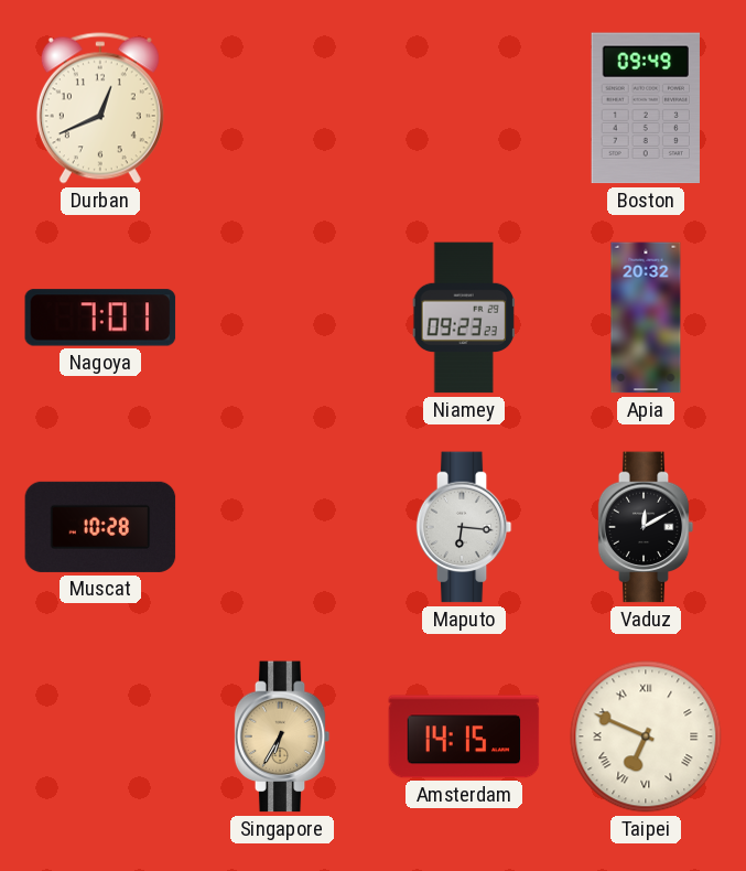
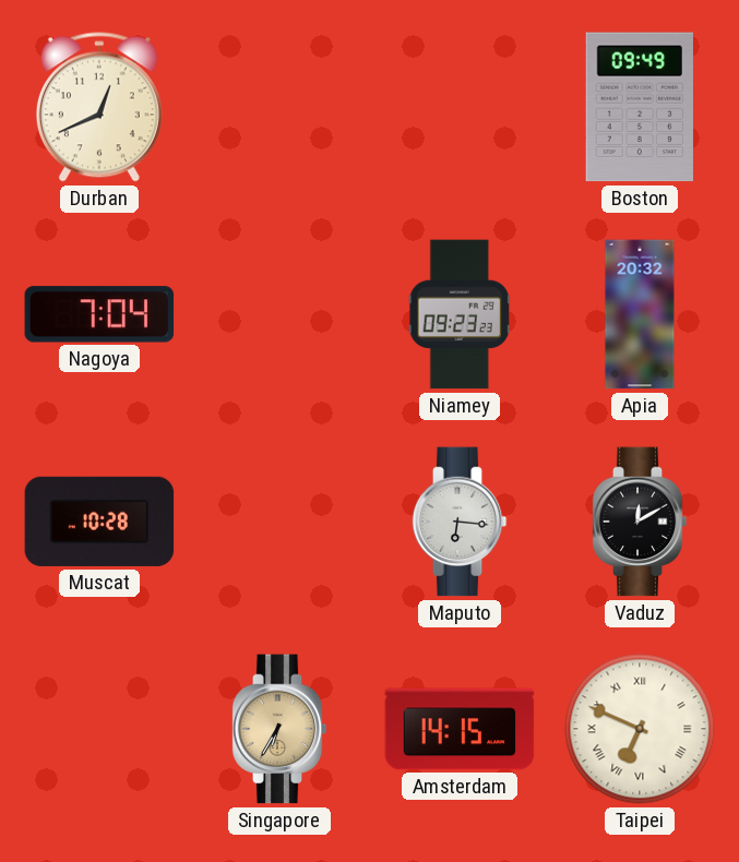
Nagoya: 7:01 -> 7:04
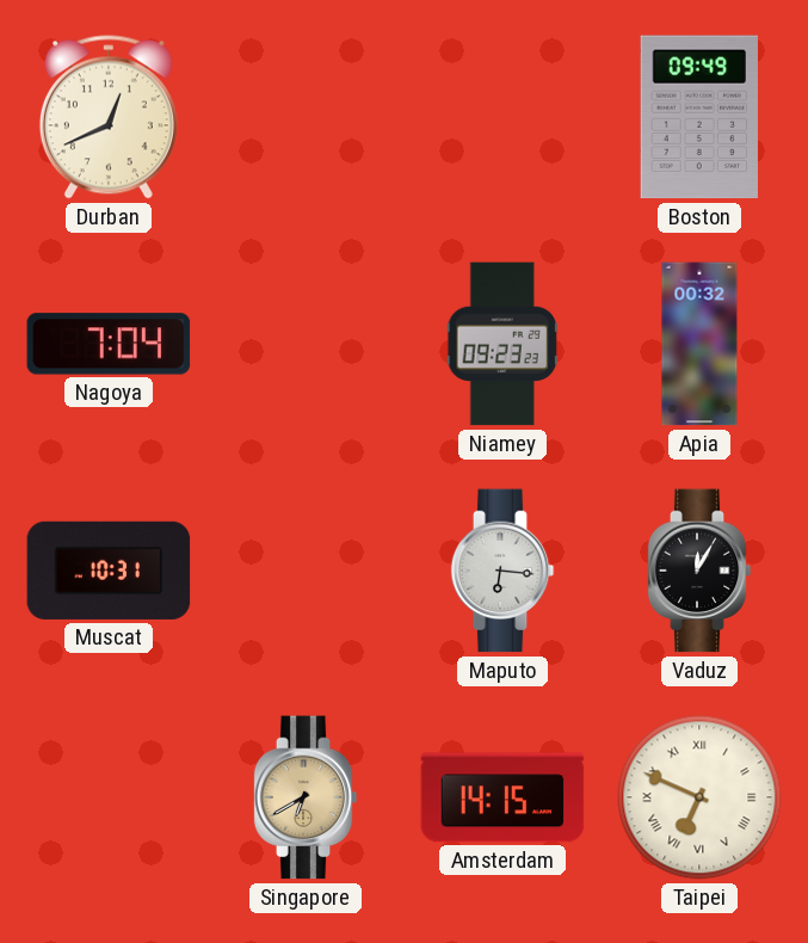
Apia: 20:32 -> 00:32
Muscat: 10:28 -> 10:31
Vaduz: 12:10 -> 12:05
Singapore: 6:35 -> 6:40
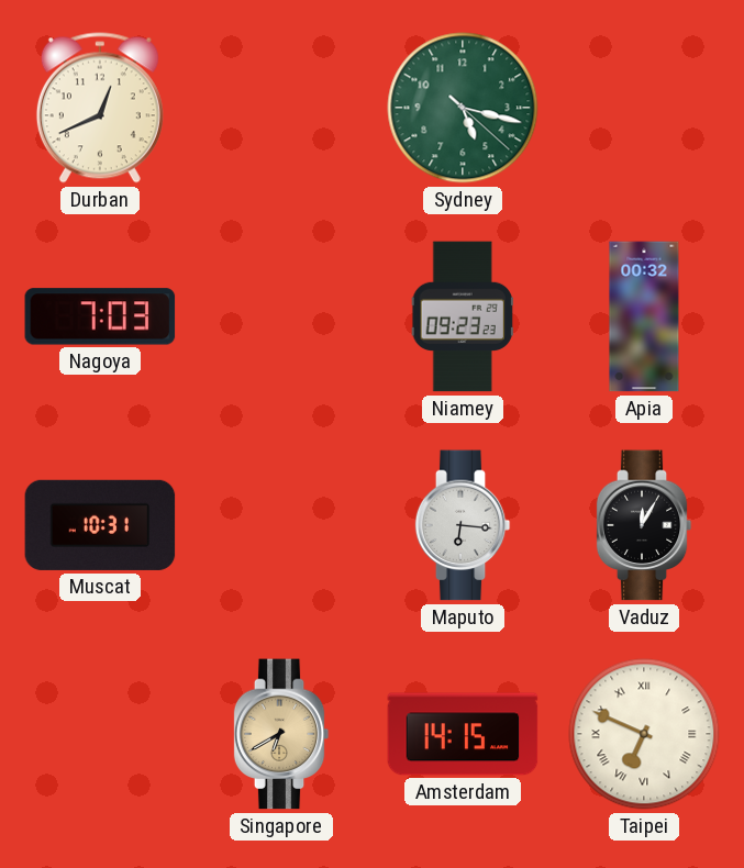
Sydney: none -> 5:17
Boston: 09:49 -> none
Nagoya: 7:04 -> 7:03
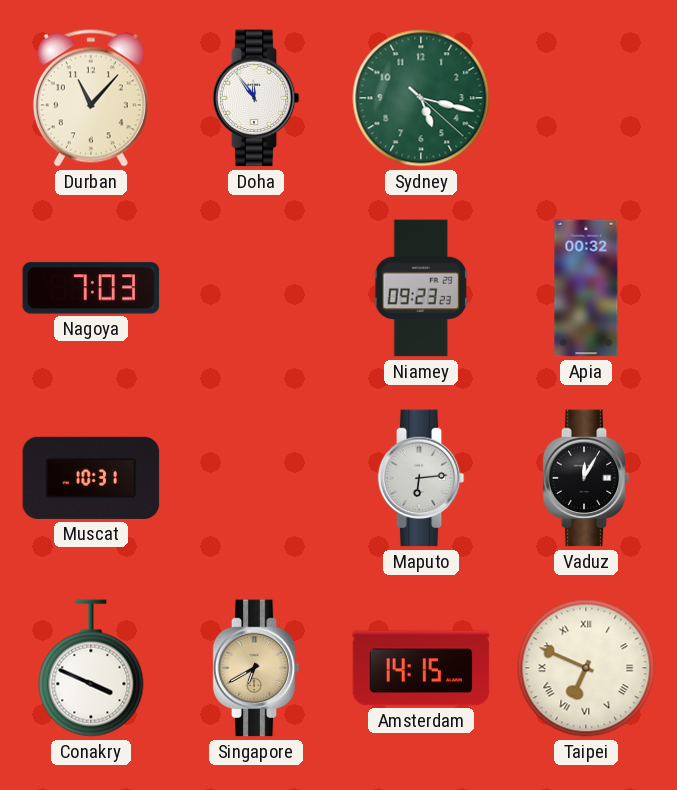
Durban: 12:41 -> 11:07
Doha: none -> 11:54
Maputo: 6:16 -> 6:14
Conakry: none -> 3:49
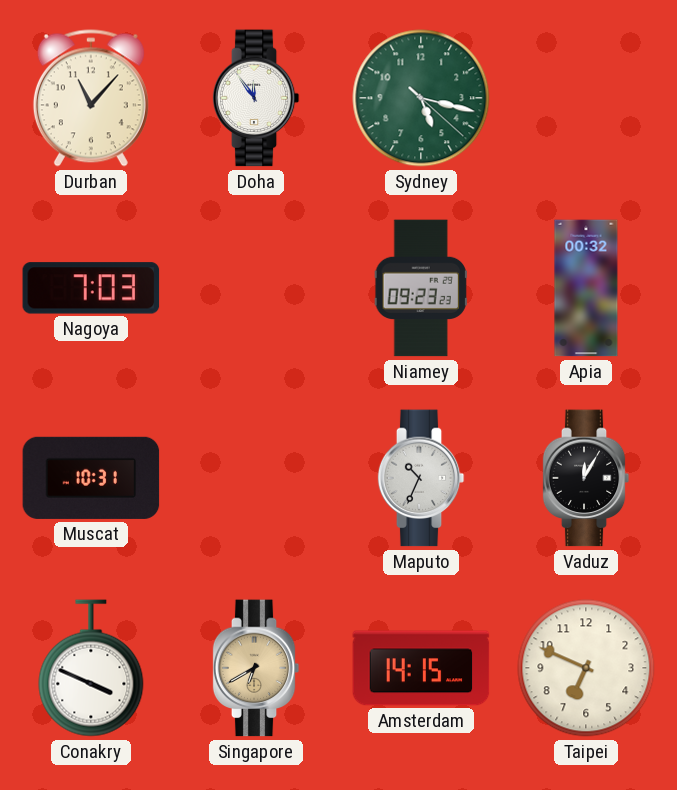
Maputo: 6:14 -> 10:34
Taipei numerals: Roman -> Arabic
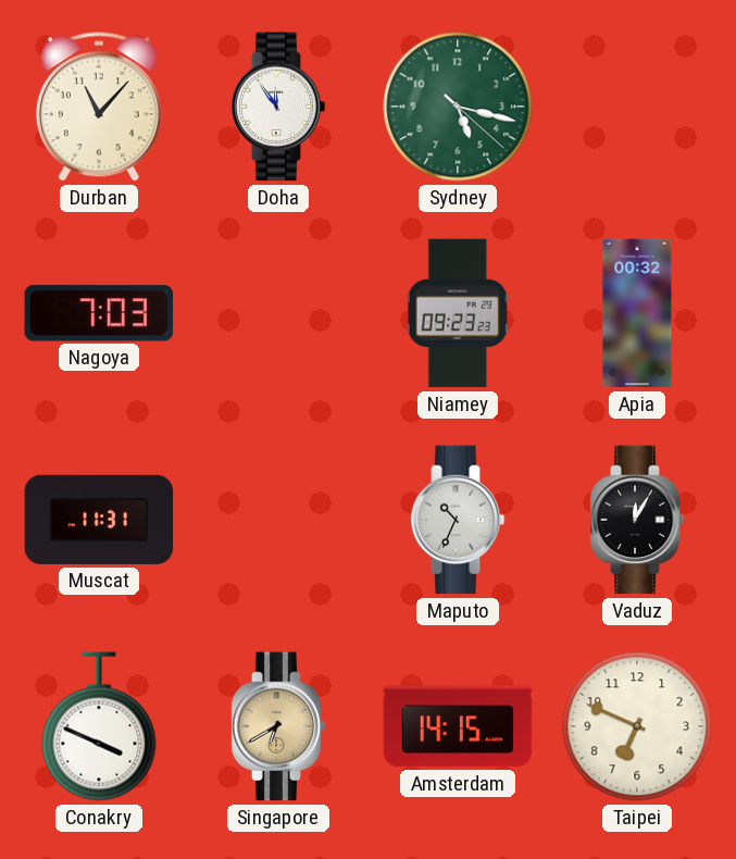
Muscat: 10:31 -> 11:31
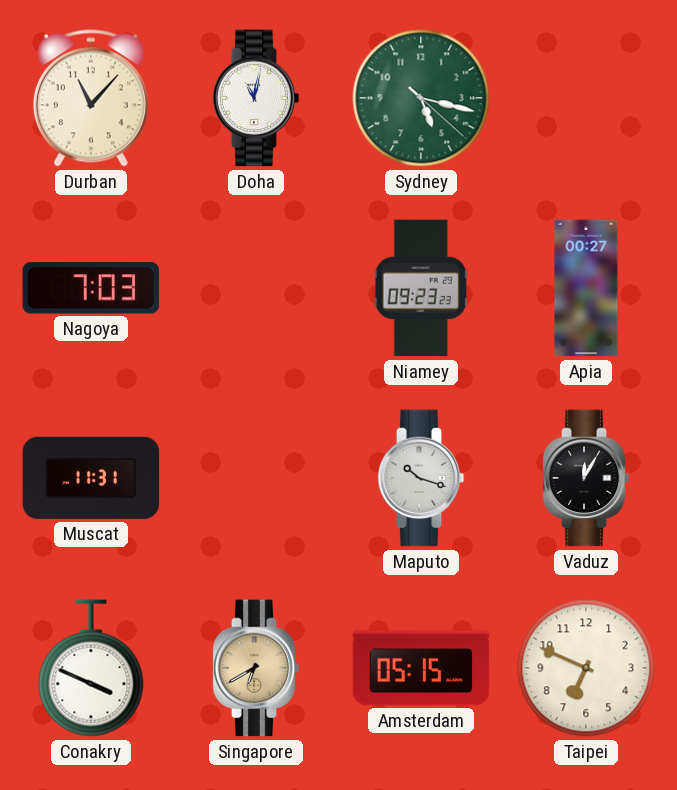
Doha: 11:54 -> 11:02
Apia: 00:32 -> 00:27
Maputo: 10:34 -> 10:18
Amsterdam: 14:15 -> 05:15
